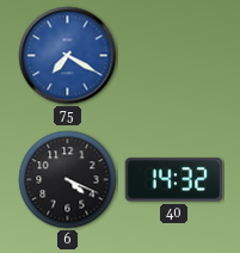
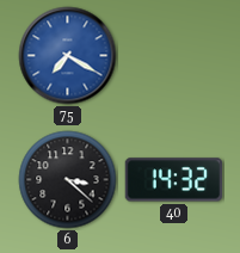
6: 4:19 -> 3:22
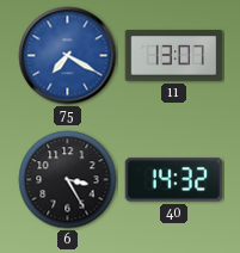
11: none -> 13:07
6: 3:22 -> 3:25
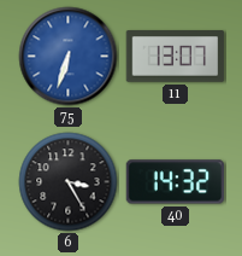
75: 7:20 -> 6:33
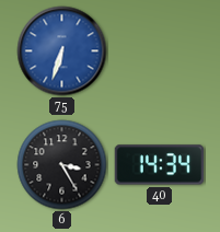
11: 13:07 -> none
40: 14:32 -> 14:34
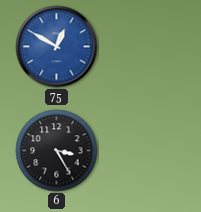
75: 6:33 -> 12:50
40: 14:34 -> none
